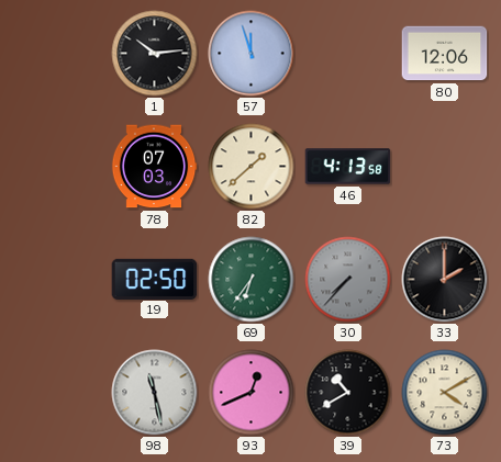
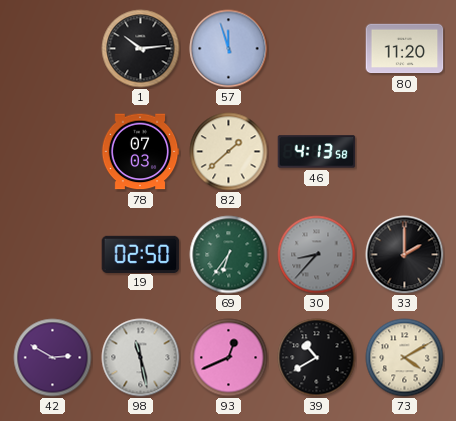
80: 12:06 -> 11:20
30: 7:37 -> 8:37
42: none -> 2:50
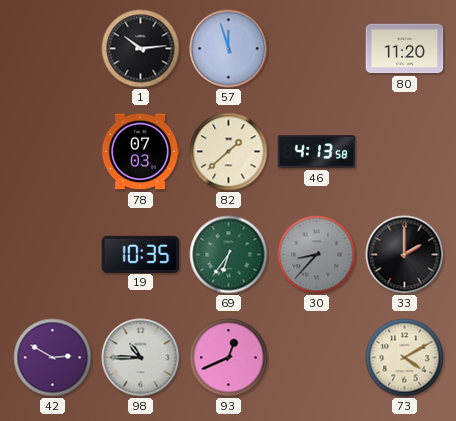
19: 02:50 -> 10:35
98: 11:28 -> 10:45
39: 10:40 -> none
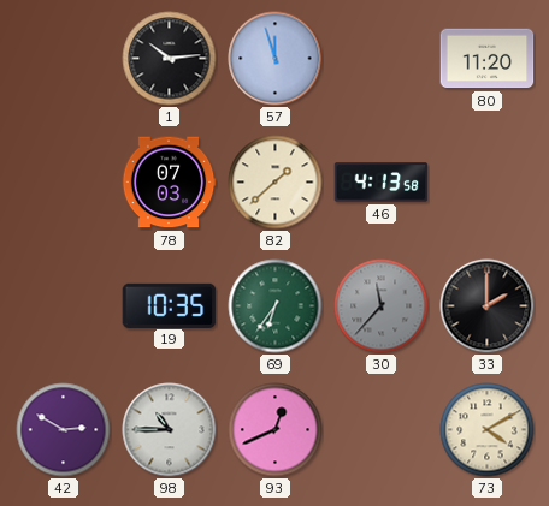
30: 8:37 -> 11:37
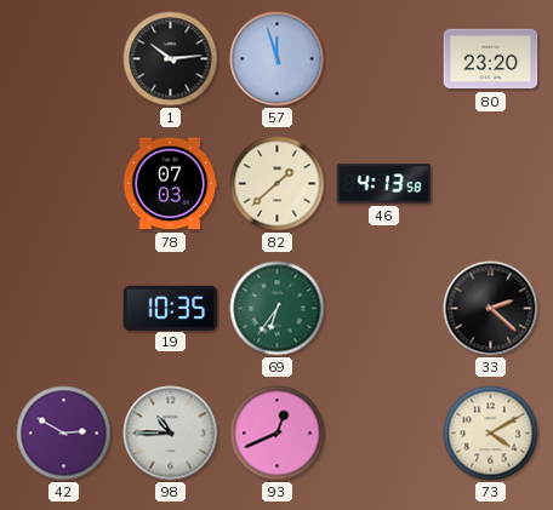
80: 11:20 -> 23:20
30: 11:37 -> none
33: 2:00 -> 2:22
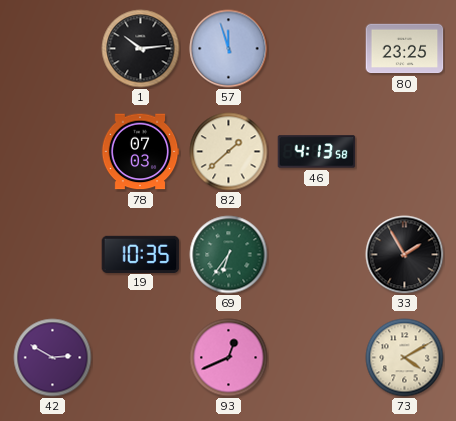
80: 23:20 -> 23:25
33: 2:22 -> 1:55
98: 10:45 -> none
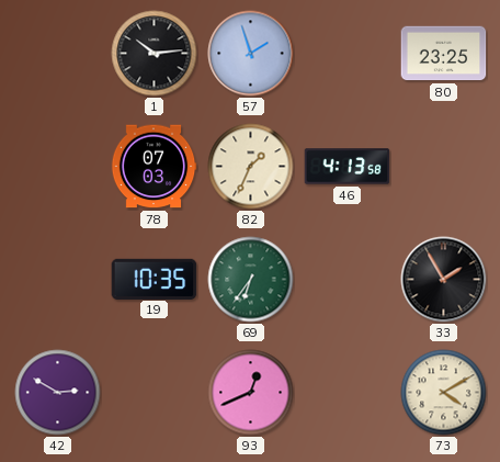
57: 11:57 -> 1:57
82: 1:38 -> 1:34
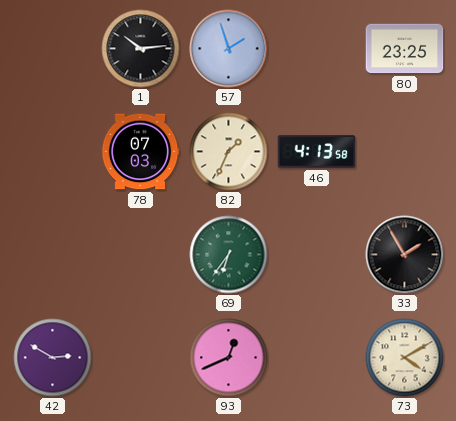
19: 10:35 -> none
